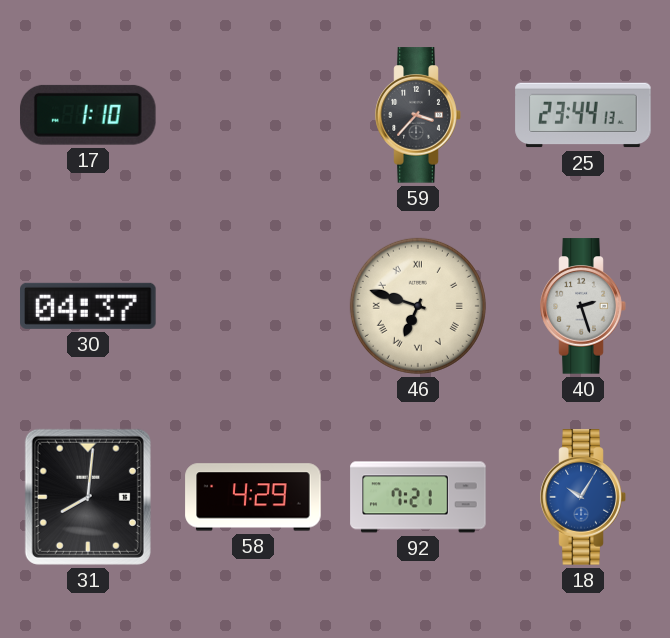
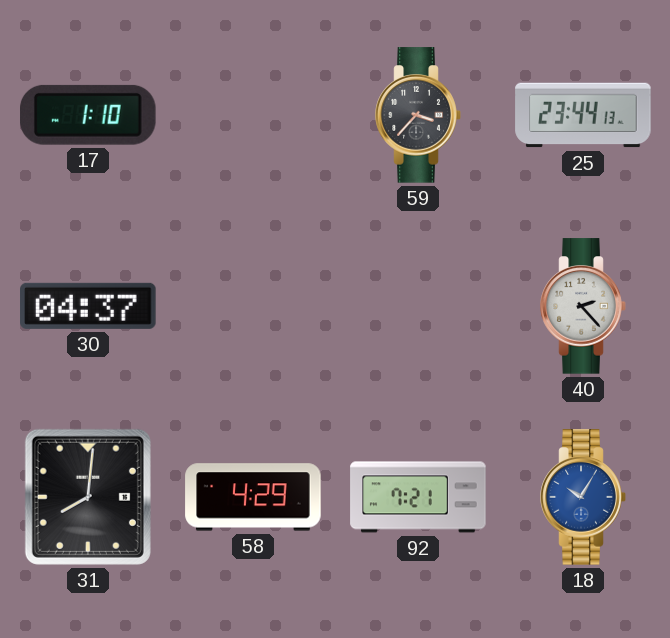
46: 6:48 -> none
40: 2:27 -> 2:23
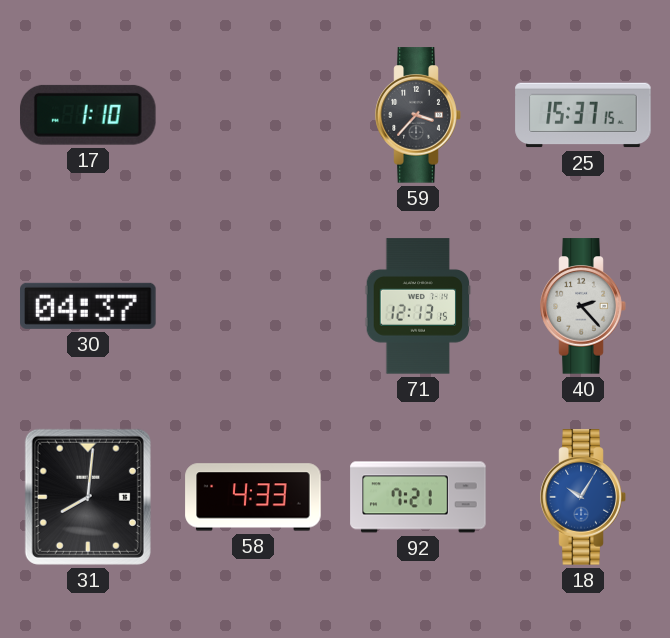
25: 23:44 -> 15:37
71: none -> 12:13
58: 4:29 -> 4:33
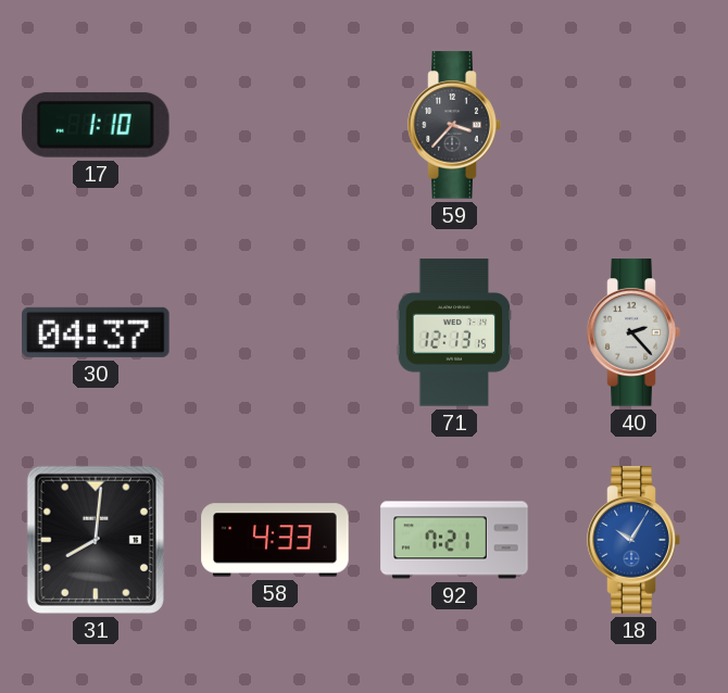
25: 15:37 -> none
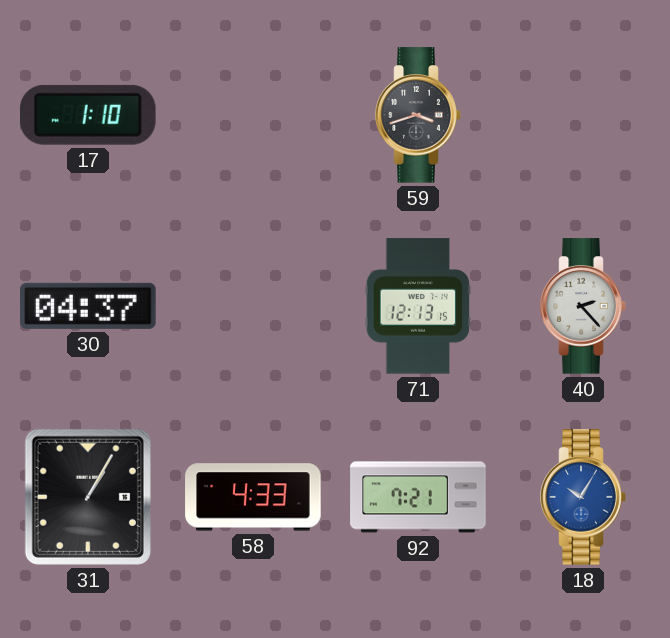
59: 3:37 -> 3:42
31: 8:01 -> 1:05
